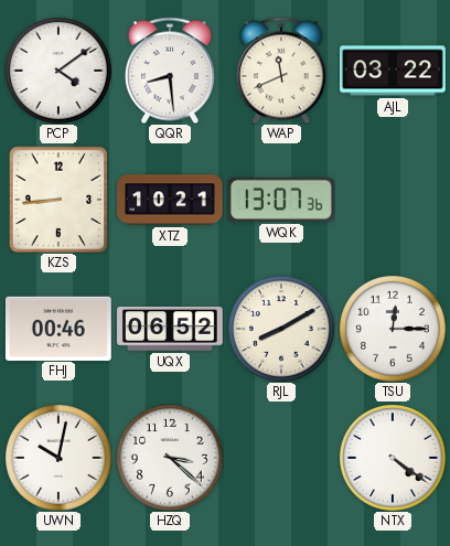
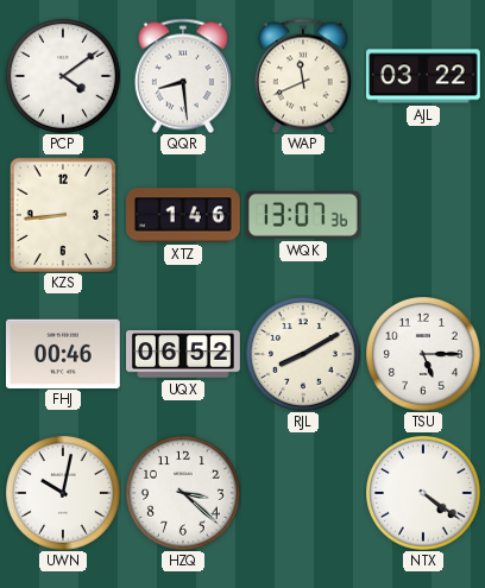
XTZ: 10:21 -> 1:46
TSU: 12:15 -> 5:15
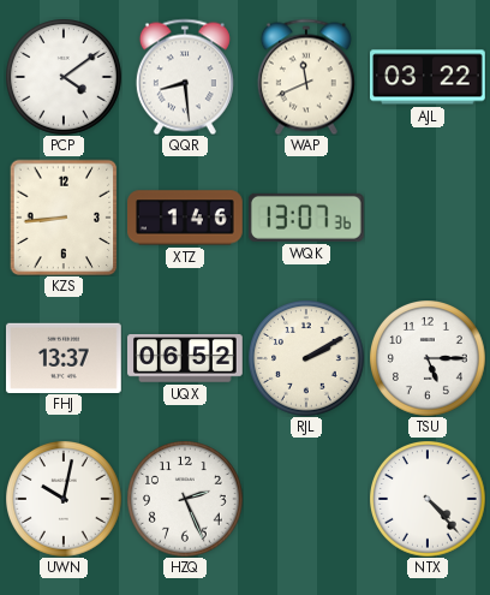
FHJ: 00:46 -> 13:37
RJL: 8:10 -> 2:10
HZQ: 3:22 -> 2:26
NTX: 4:21 -> 4:23
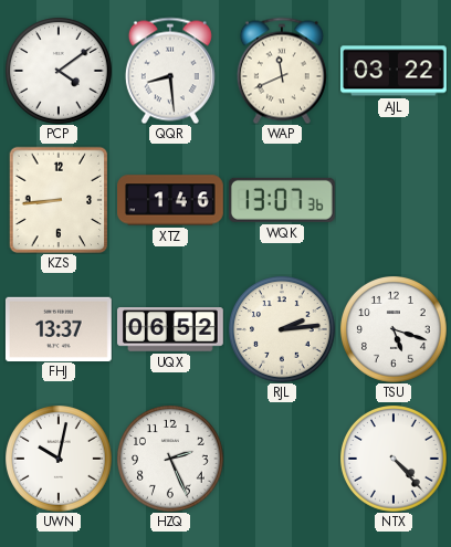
RJL: 2:10 -> 2:14
TSU: 5:15 -> 5:18
